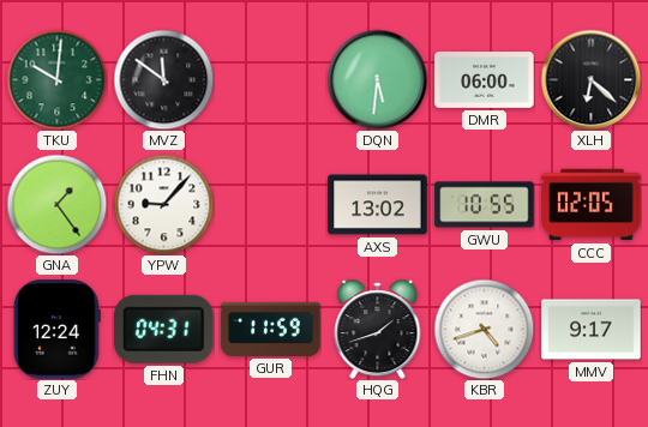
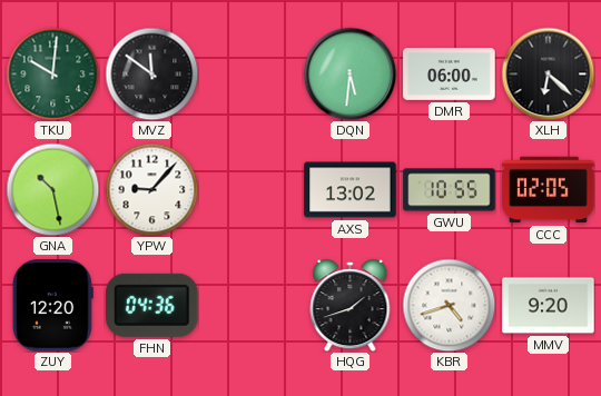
GNA: 1:24 -> 10:28
ZUY: 12:24 -> 12:20
FHN: 04:31 -> 04:36
GUR: 11:59 -> none
MMV: 9:17 -> 9:20
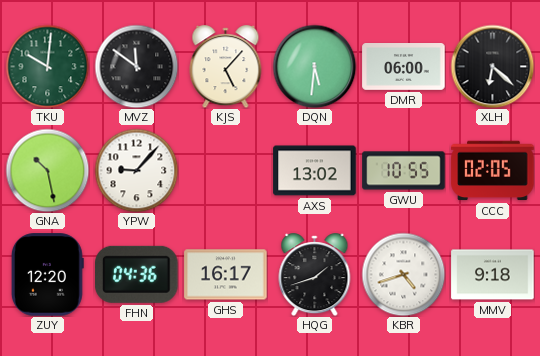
KJS: none -> 5:07
GHS: none -> 16:17
MMV: 9:20 -> 9:18
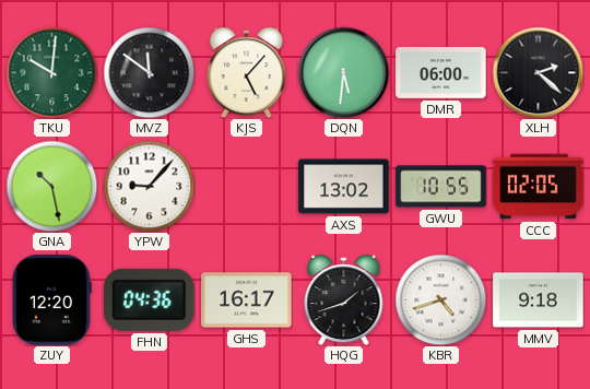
XLH: 6:22 -> 2:22
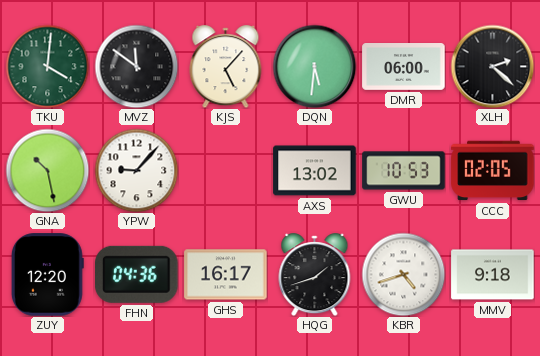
TKU: 10:01 -> 4:01
GWU: 10:55 -> 10:53
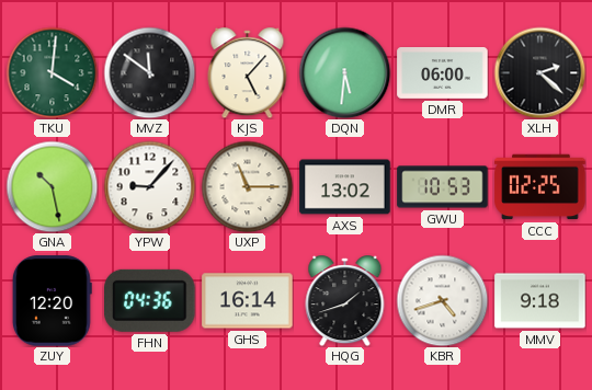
UXP: none -> 11:15
CCC: 02:05 -> 02:25
GHS: 16:17 -> 16:14
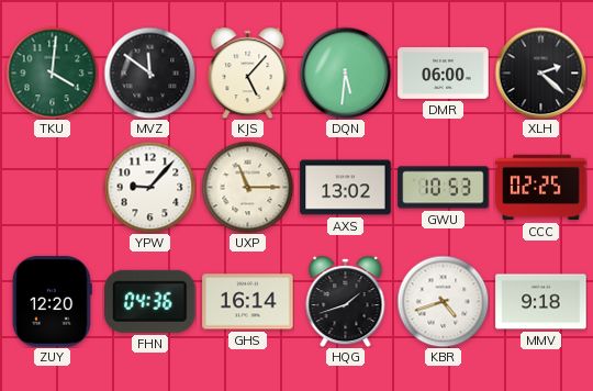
GNA: 10:28 -> none
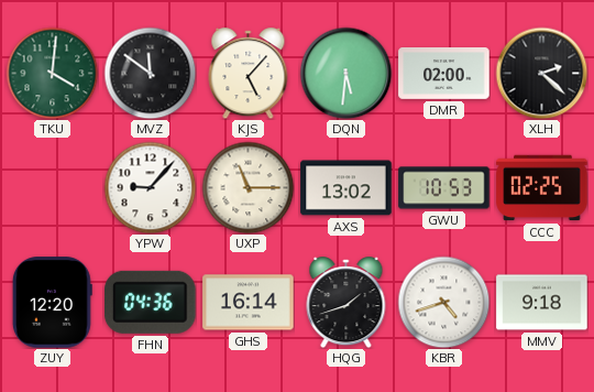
DMR: 06:00 -> 02:00
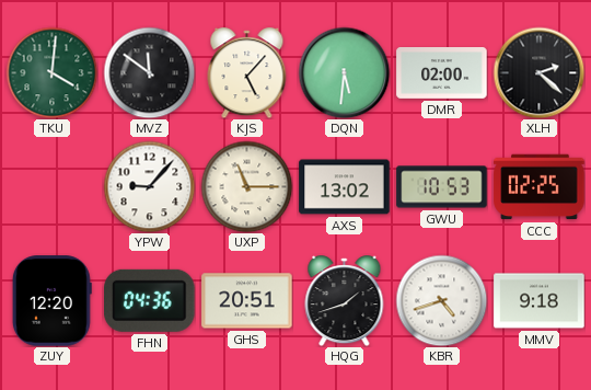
GHS: 16:14 -> 20:51
